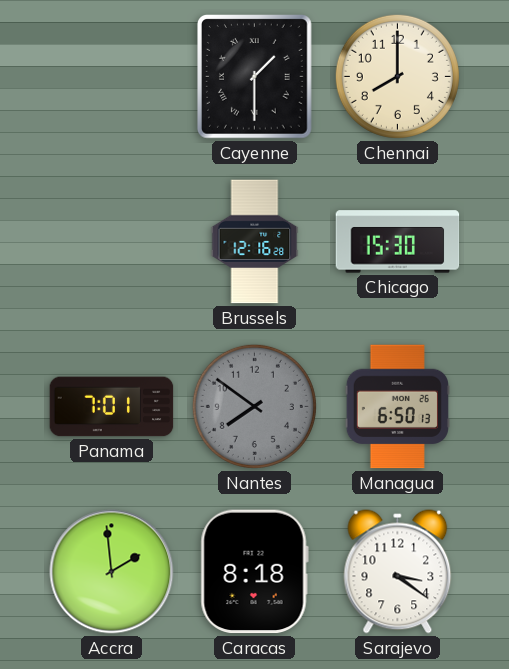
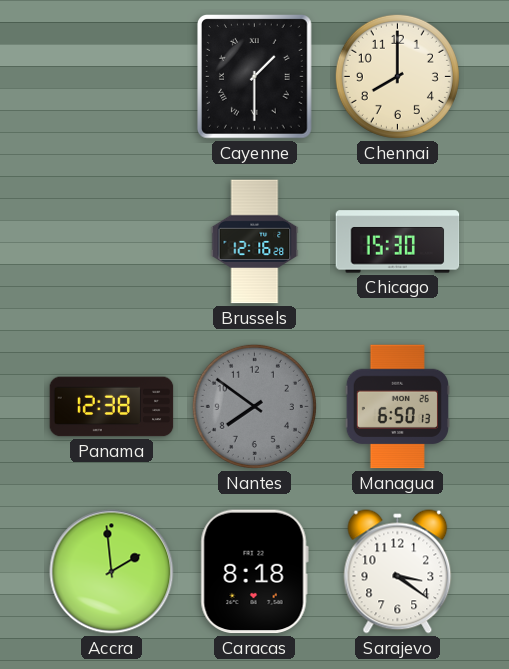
Panama: 7:01 -> 12:38
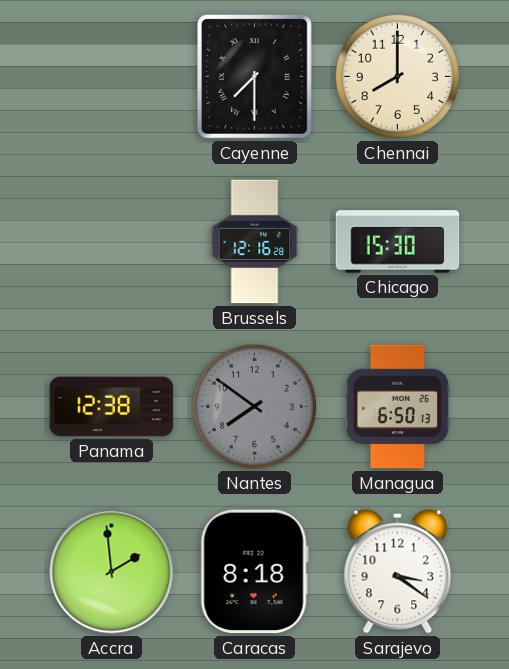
Cayenne: 1:30 -> 7:30
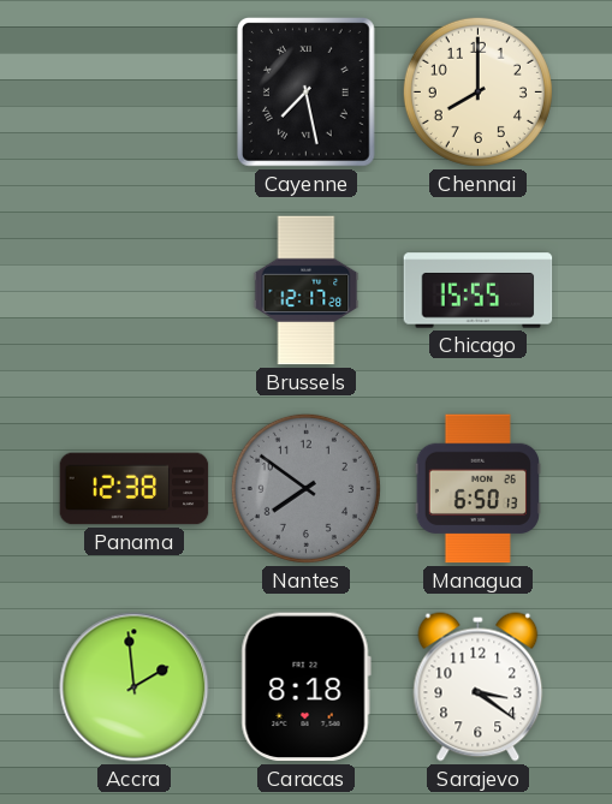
Cayenne: 7:30 -> 7:28
Brussels: 12:16 -> 12:17
Chicago: 15:30 -> 15:55
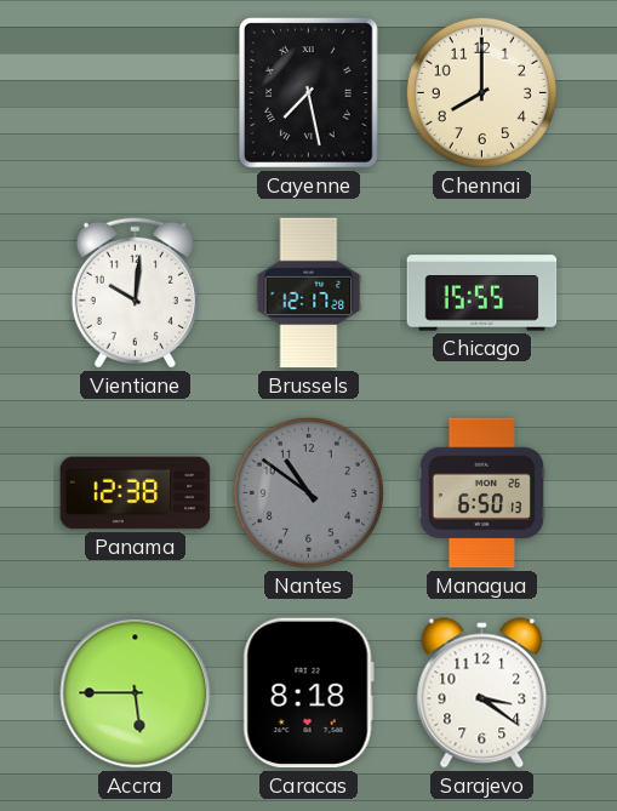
Vientiane: none -> 10:01
Nantes: 7:51 -> 10:51
Accra: 1:59 -> 5:45
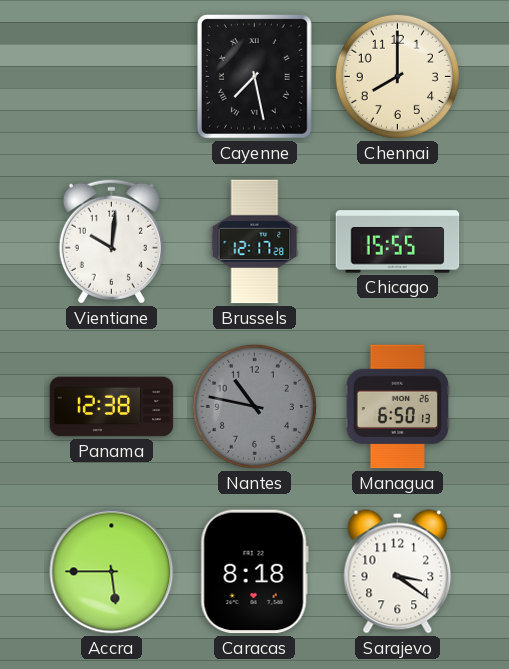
Nantes: 10:51 -> 10:47
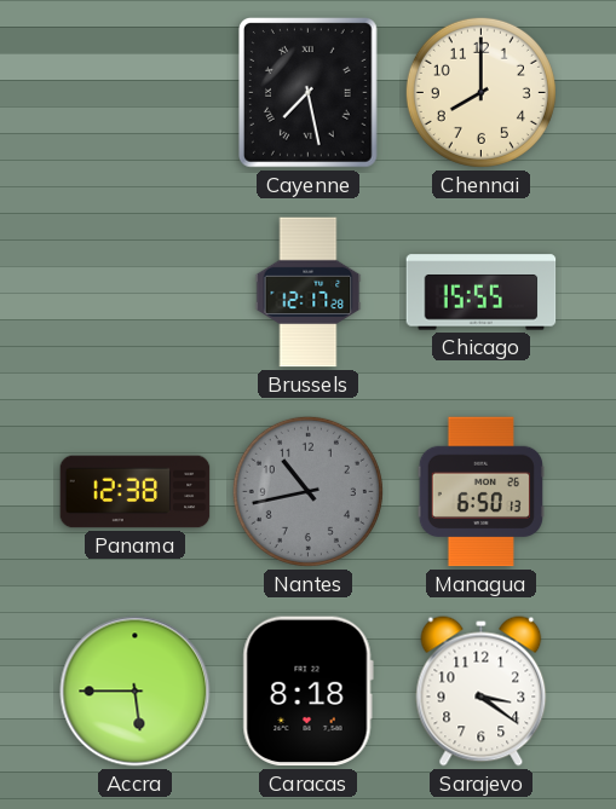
Vientiane: 10:01 -> none
Nantes: 10:47 -> 10:43
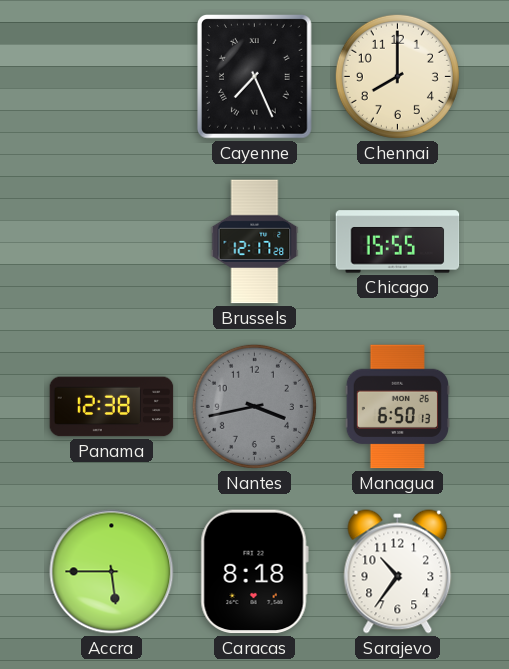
Cayenne: 7:28 -> 7:26
Nantes: 10:43 -> 3:43
Sarajevo: 3:21 -> 10:36
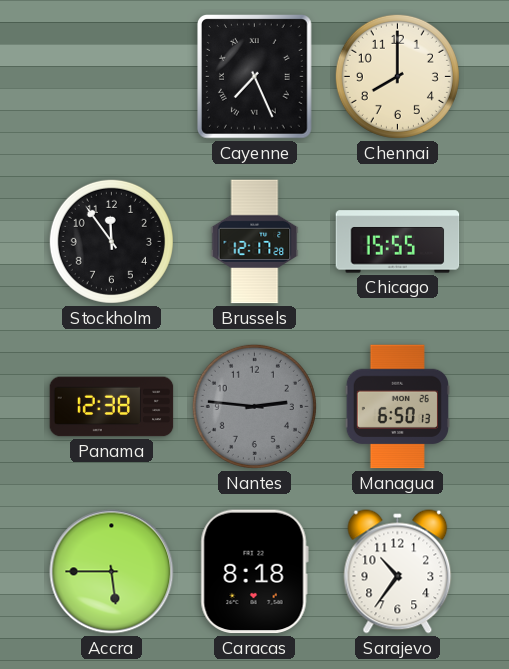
Stockholm: none -> 11:54
Nantes: 3:43 -> 2:46
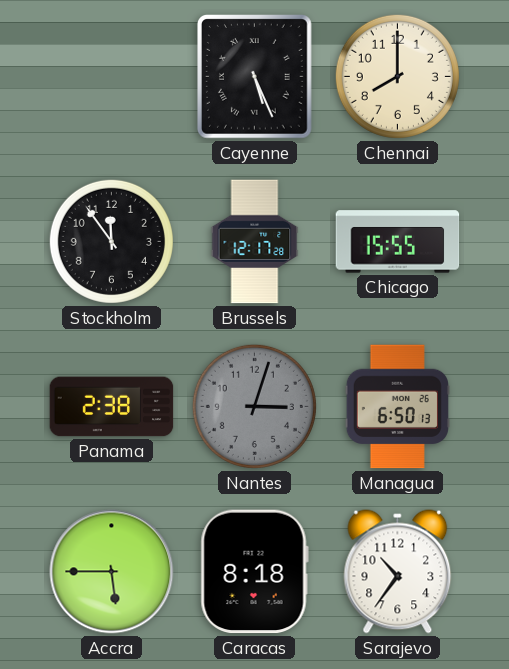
Cayenne: 7:26 -> 5:26
Panama: 12:38 -> 2:38
Nantes: 2:46 -> 3:03
